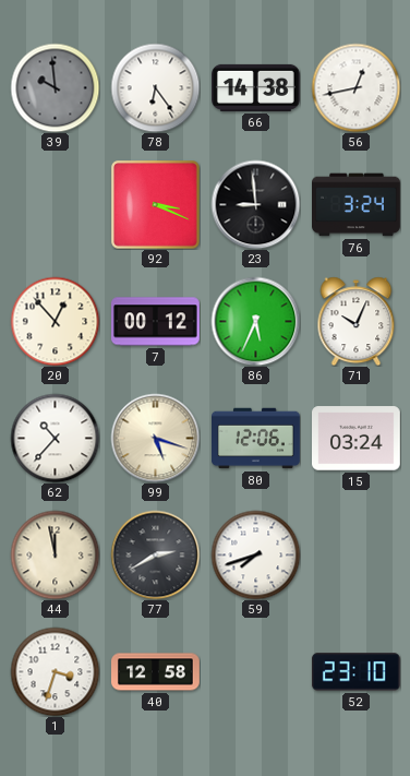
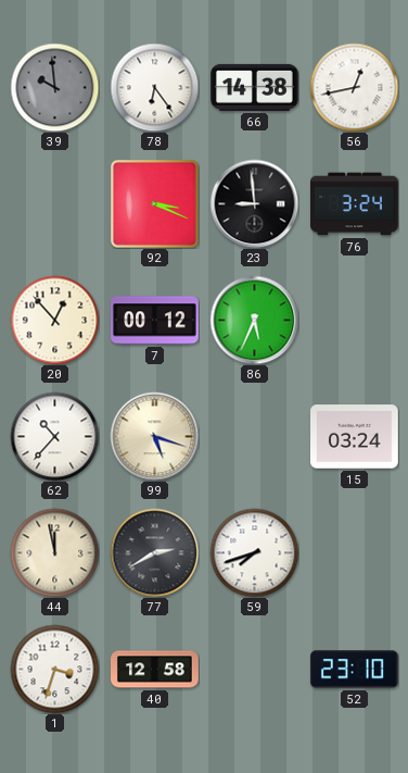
71: 10:04 -> none
80: 12:06 -> none
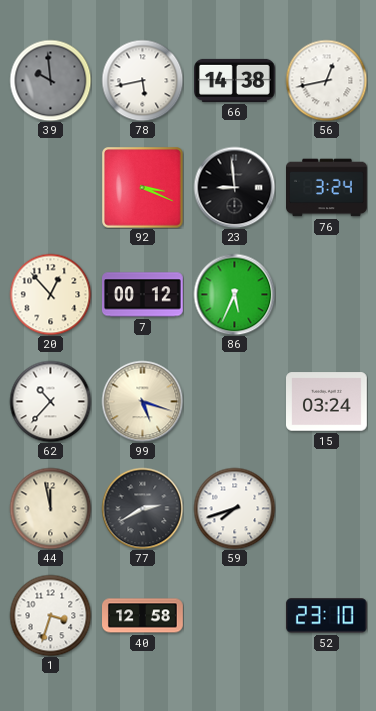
78: 6:24 -> 5:43
